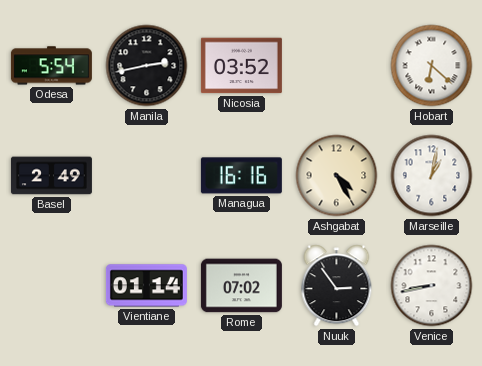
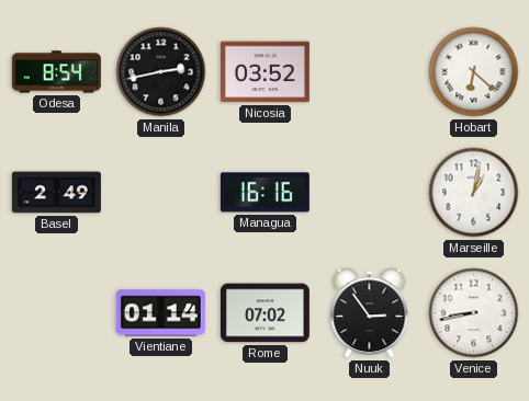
Odesa: 5:54 -> 8:54
Ashgabat: 4:25 -> none
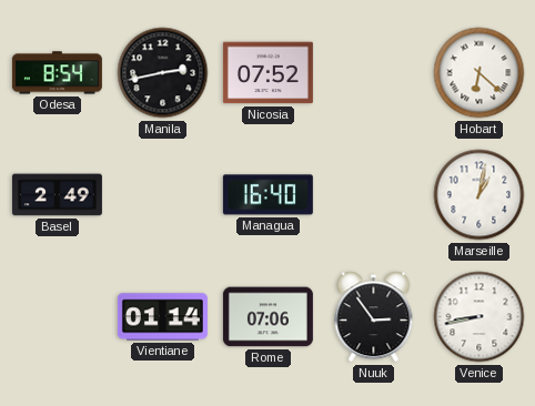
Nicosia: 03:52 -> 07:52
Managua: 16:16 -> 16:40
Rome: 07:02 -> 07:06
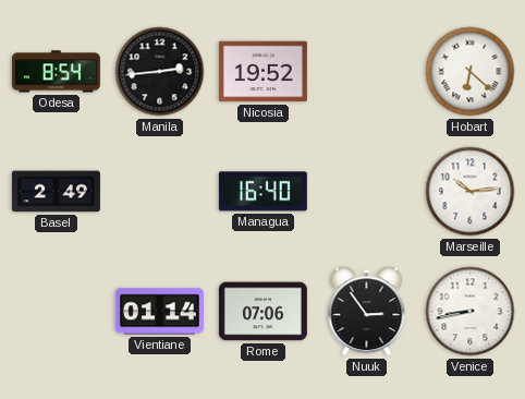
Manila: 2:43 -> 2:44
Nicosia: 07:52 -> 19:52
Marseille: 1:02 -> 10:14
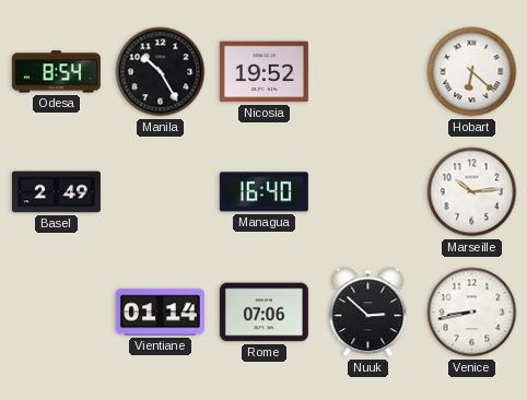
Manila: 2:44 -> 10:25
Nuuk: 2:54 -> 2:52
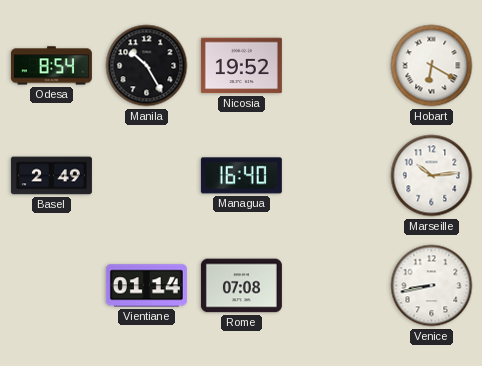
Hobart: 6:22 -> 6:20
Rome: 07:06 -> 07:08
Nuuk: 2:52 -> none
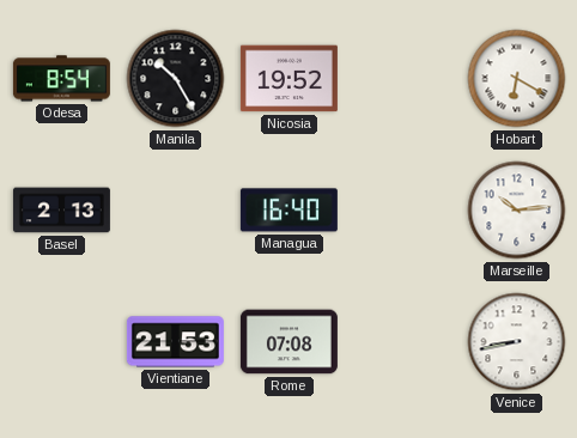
Basel: 2:49 -> 2:13
Vientiane: 01:14 -> 21:53
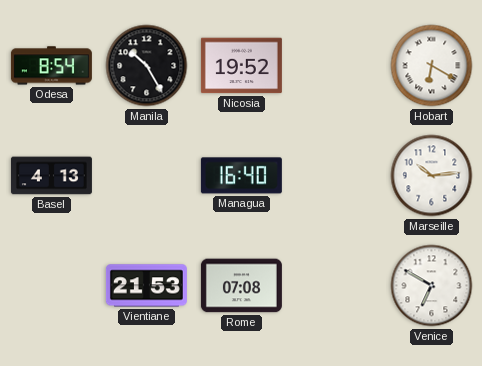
Basel: 2:13 -> 4:13
Venice: 8:43 -> 6:50
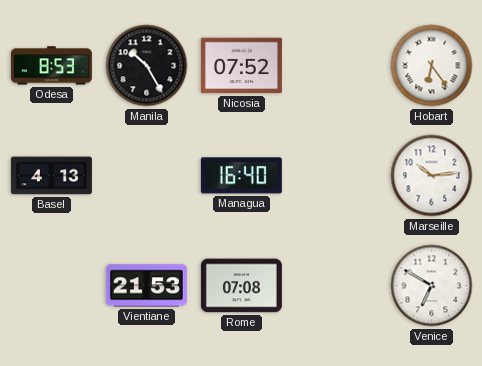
Odesa: 8:54 -> 8:53
Nicosia: 19:52 -> 07:52
Hobart: 6:20 -> 6:24
